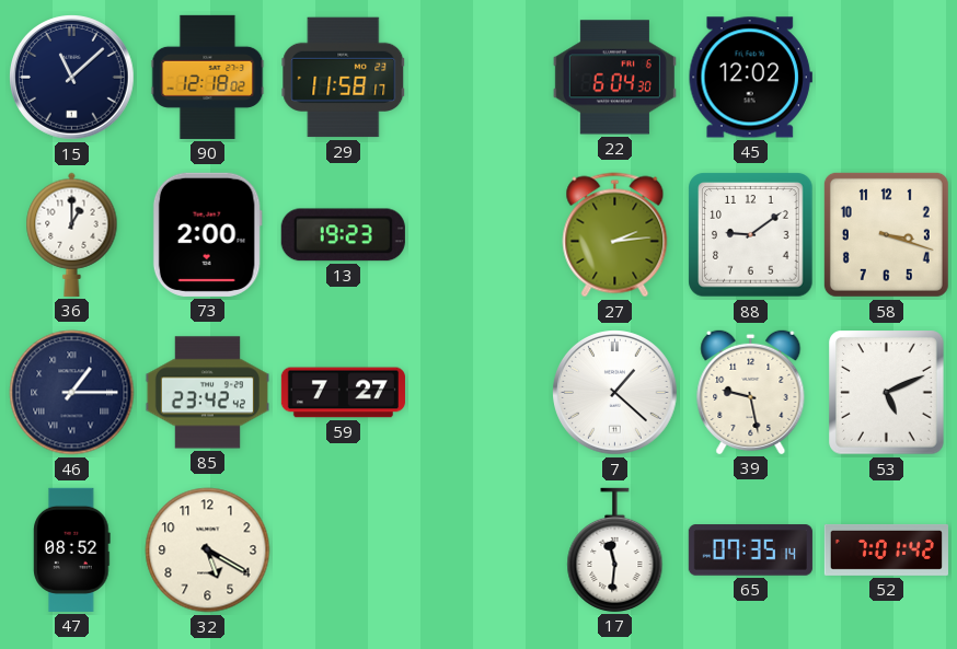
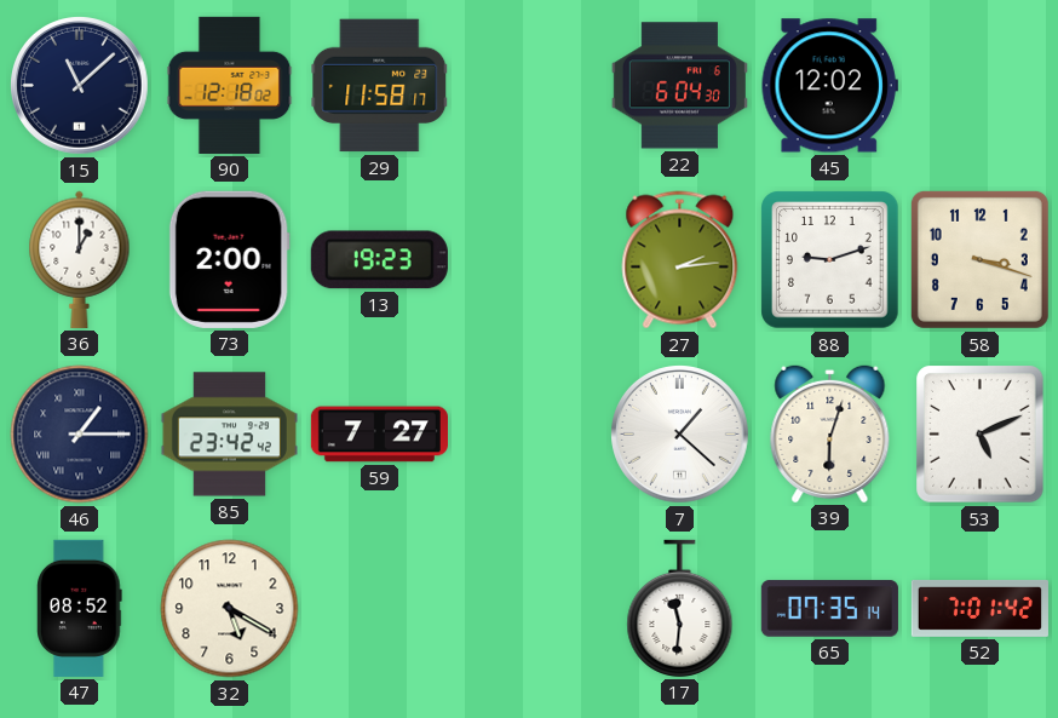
88: 9:09 -> 9:12
39: 9:28 -> 6:03
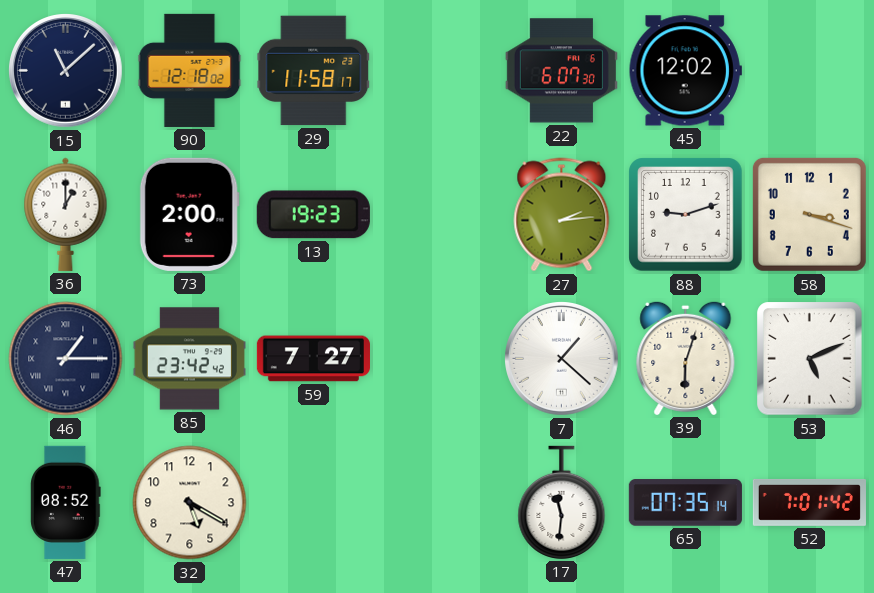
22: 6:04 -> 6:07
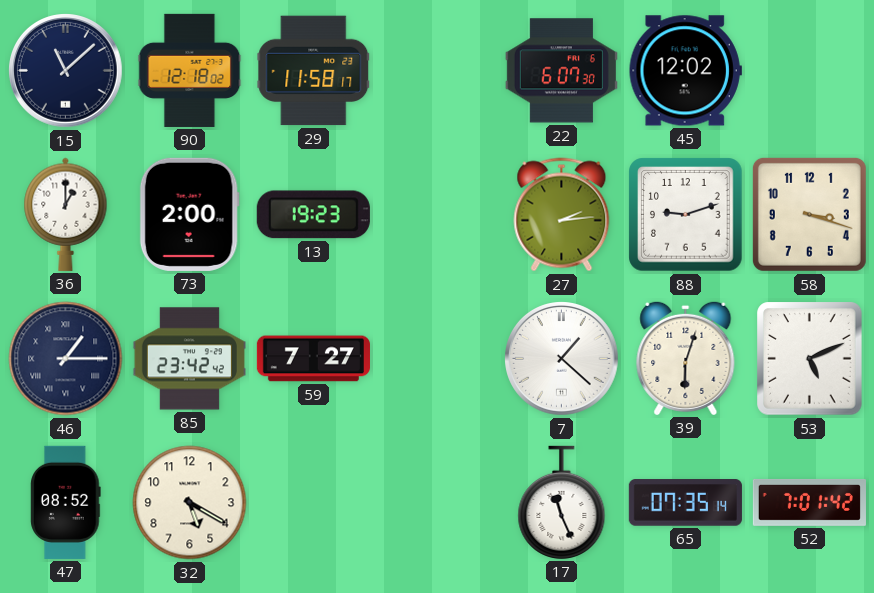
17: 11:31 -> 11:26
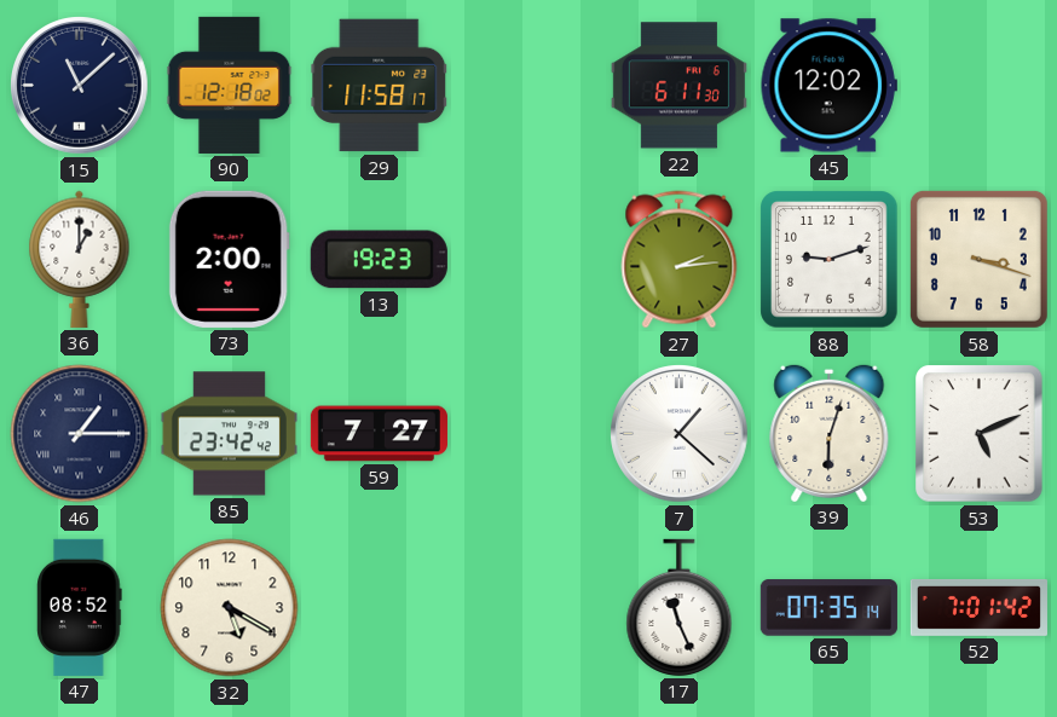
22: 6:07 -> 6:11
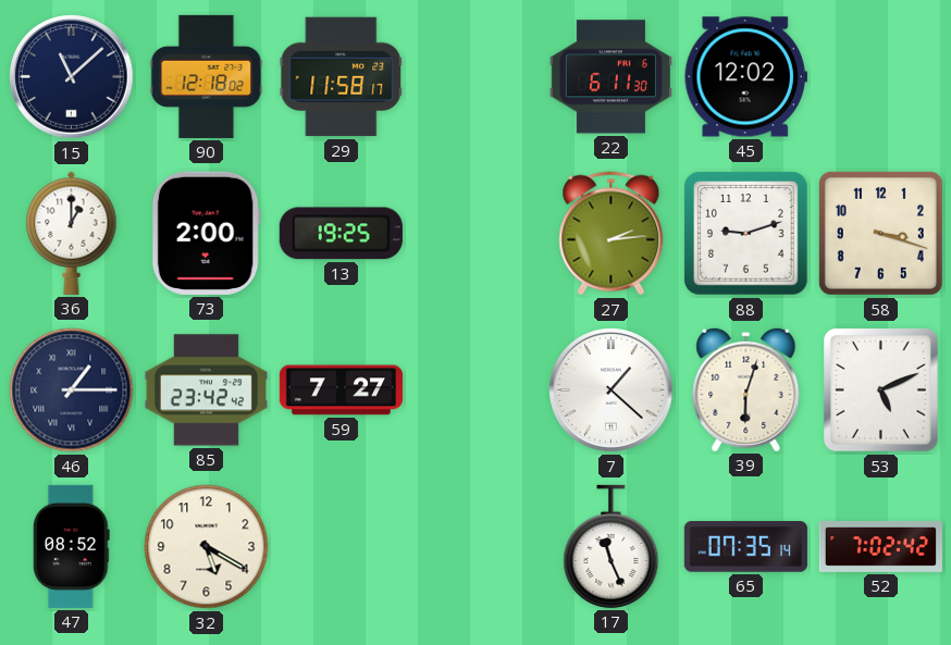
13: 19:23 -> 19:25
52: 7:01 -> 7:02
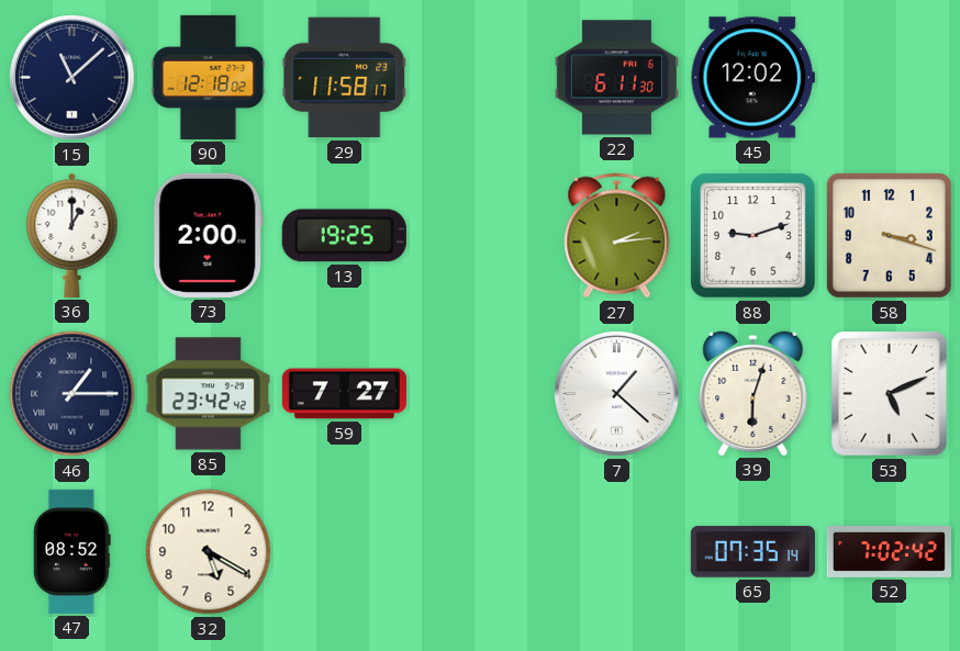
17: 11:26 -> none
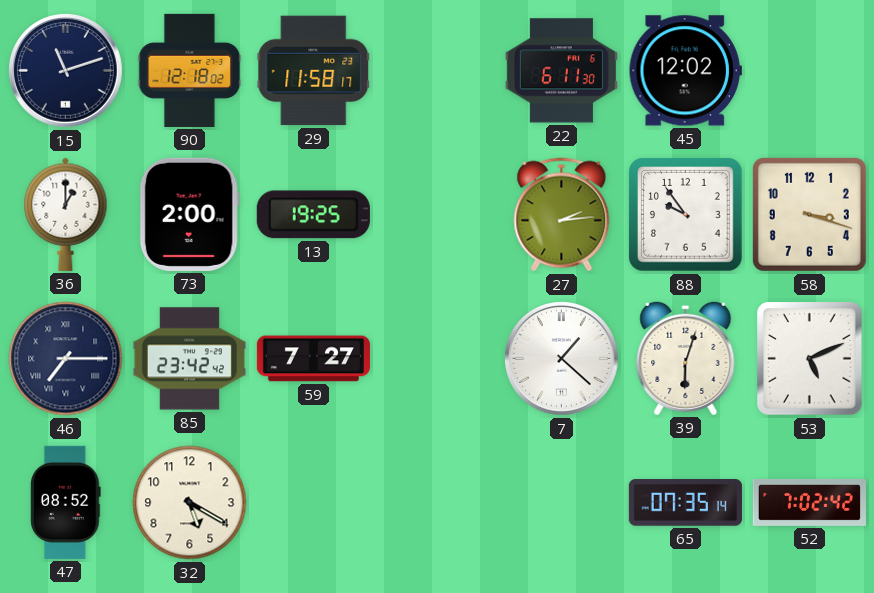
15: 11:08 -> 11:12
88: 9:12 -> 9:54
46: 1:15 -> 7:15
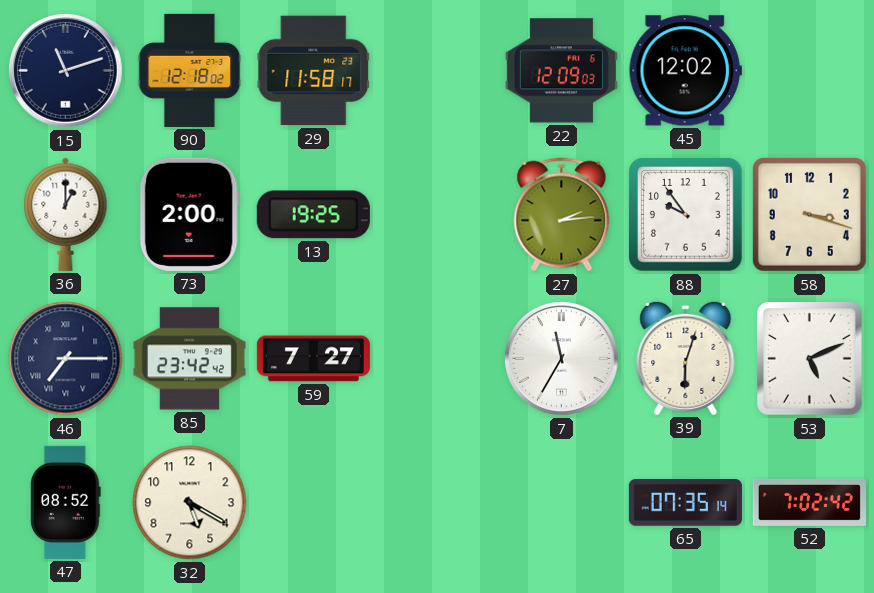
22: 6:11 -> 12:09
7: 1:22 -> 11:35
